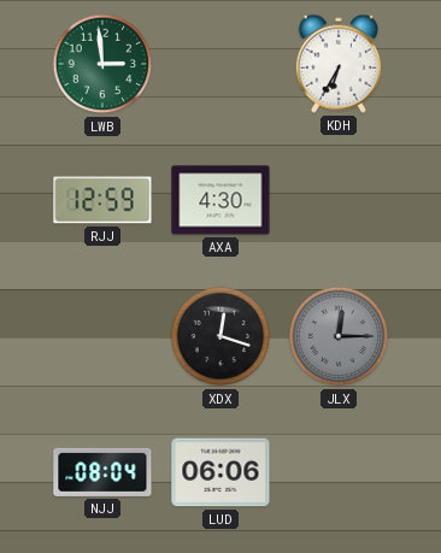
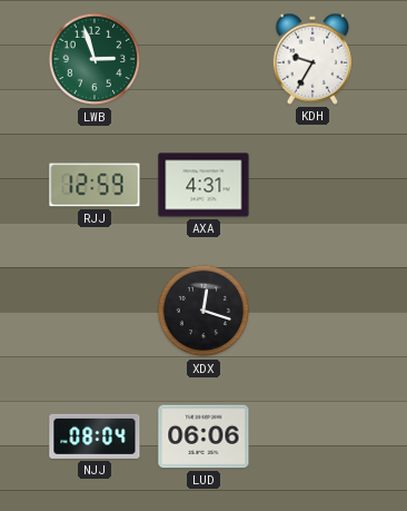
LWB: 2:59 -> 2:57
KDH: 6:35 -> 9:35
AXA: 4:30 -> 4:31
JLX: 12:15 -> none
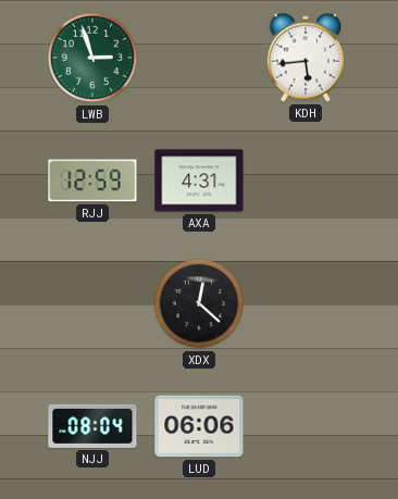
KDH: 9:35 -> 5:44
XDX: 12:18 -> 12:22
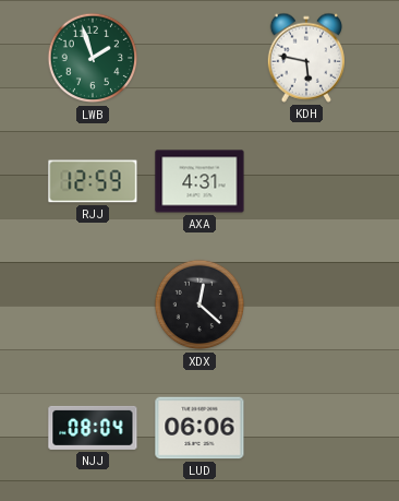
LWB: 2:57 -> 1:57
KDH: 5:44 -> 5:47
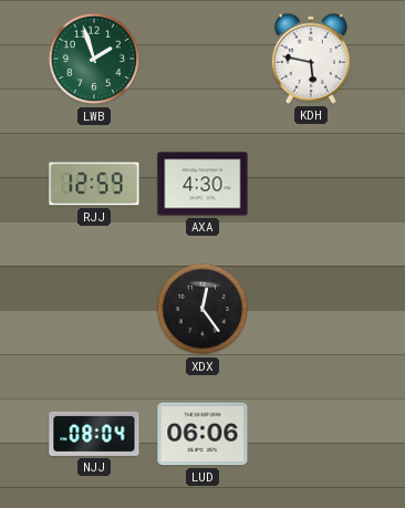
AXA: 4:31 -> 4:30
XDX: 12:22 -> 12:24
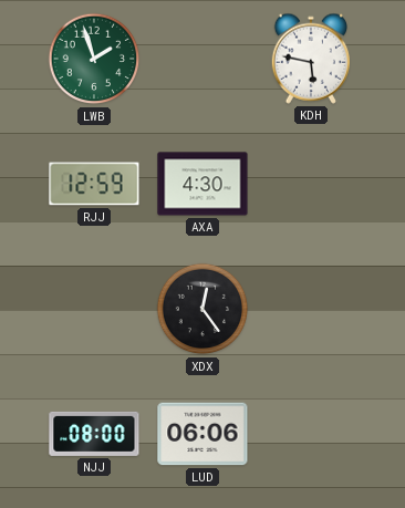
NJJ: 08:04 -> 08:00
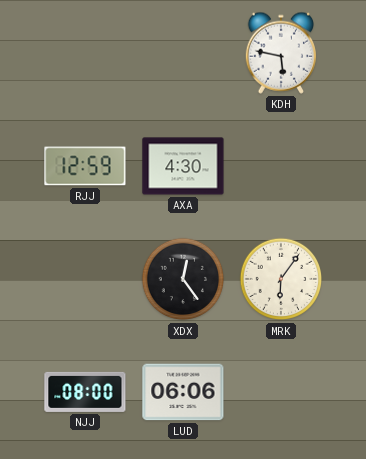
LWB: 1:57 -> none
MRK: none -> 6:06
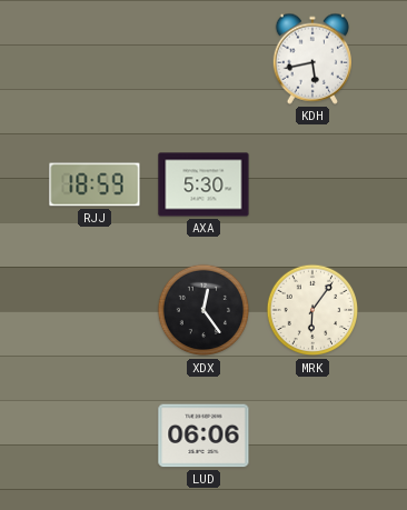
KDH: 5:47 -> 5:43
RJJ: 12:59 -> 18:59
AXA: 4:30 -> 5:30
NJJ: 08:00 -> none
